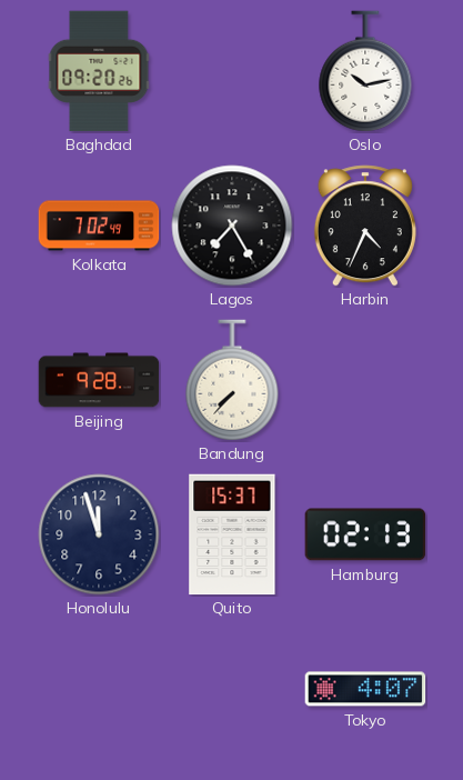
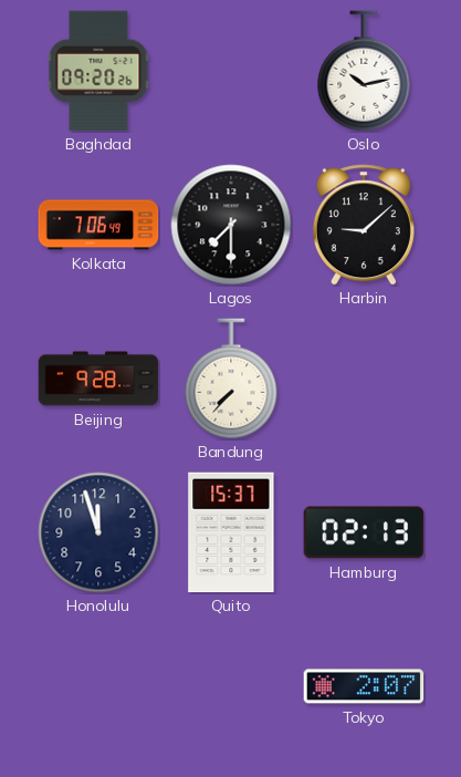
Kolkata: 7:02 -> 7:06
Lagos: 7:25 -> 7:30
Harbin: 4:34 -> 9:08
Tokyo: 4:07 -> 2:07
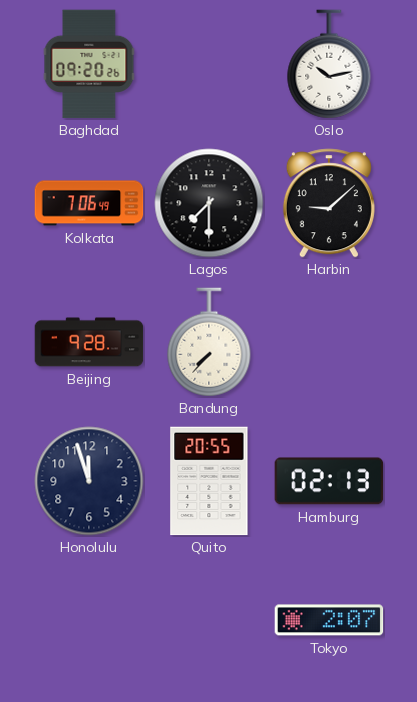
Quito: 15:37 -> 20:55
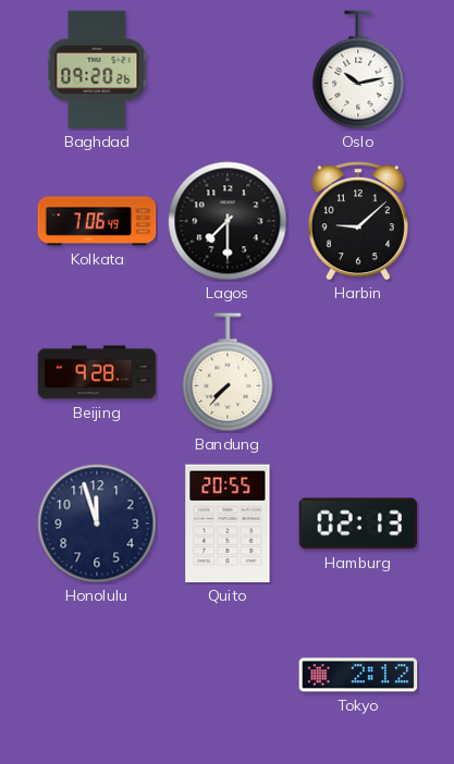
Tokyo: 2:07 -> 2:12
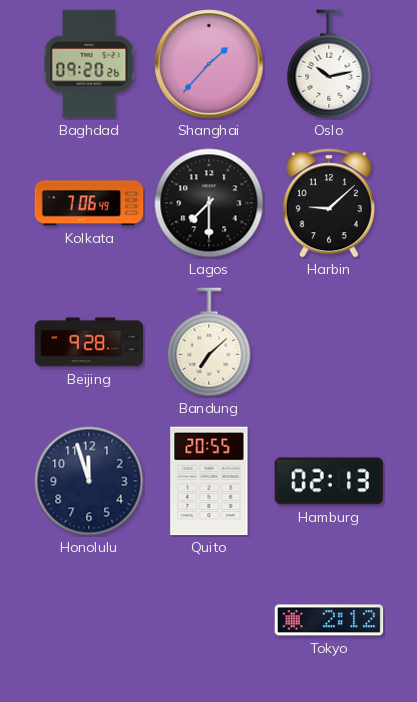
Shanghai: none -> 1:37
Bandung: 7:37 -> 7:08
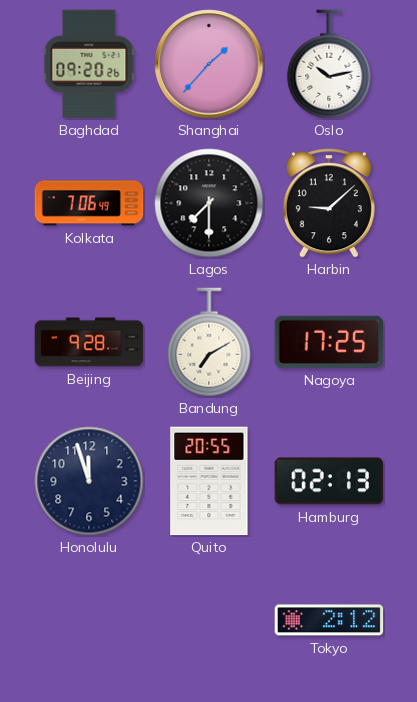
Bandung: 7:08 -> 7:10
Nagoya: none -> 17:25
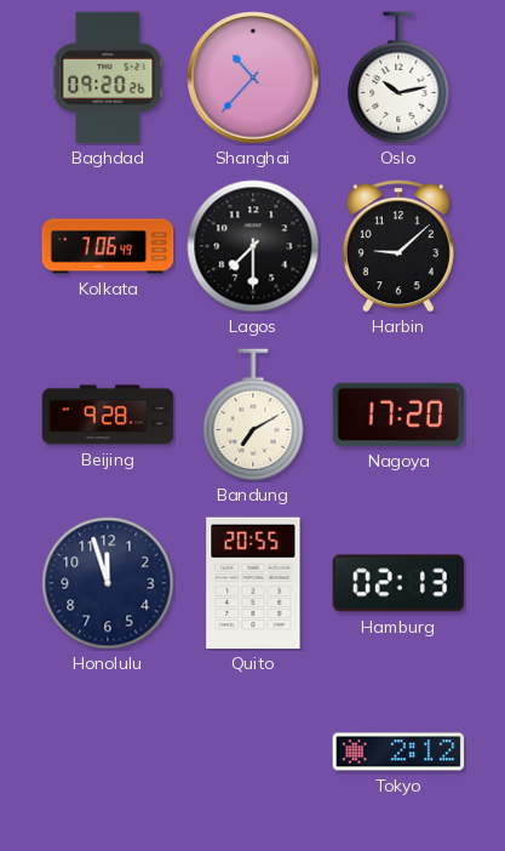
Shanghai: 1:37 -> 10:37
Nagoya: 17:25 -> 17:20
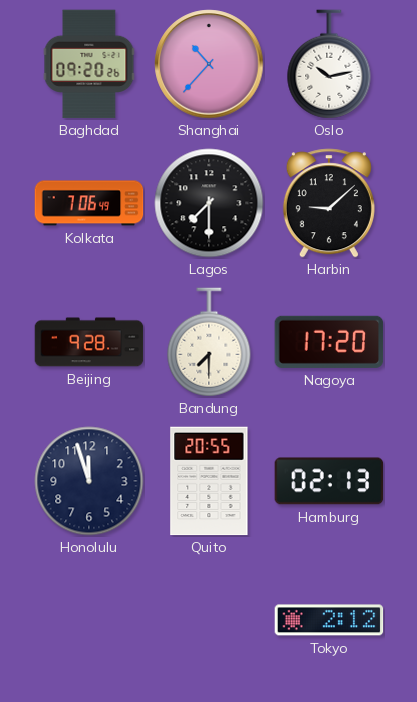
Bandung: 7:10 -> 7:30
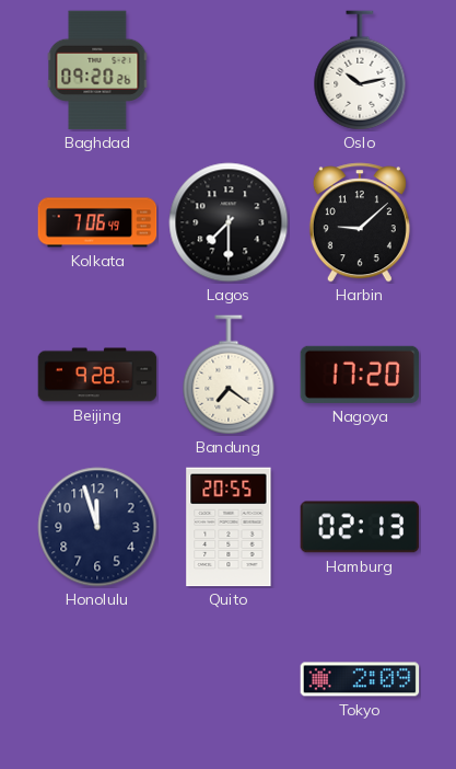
Shanghai: 10:37 -> none
Bandung: 7:30 -> 7:21
Tokyo: 2:12 -> 2:09
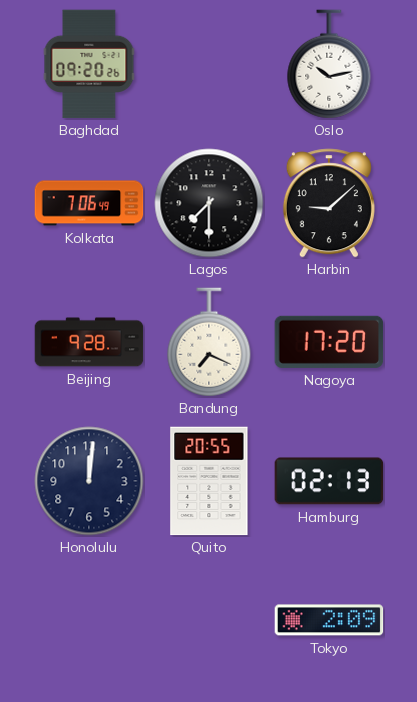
Bandung: 7:21 -> 7:19
Honolulu: 11:57 -> 12:01
